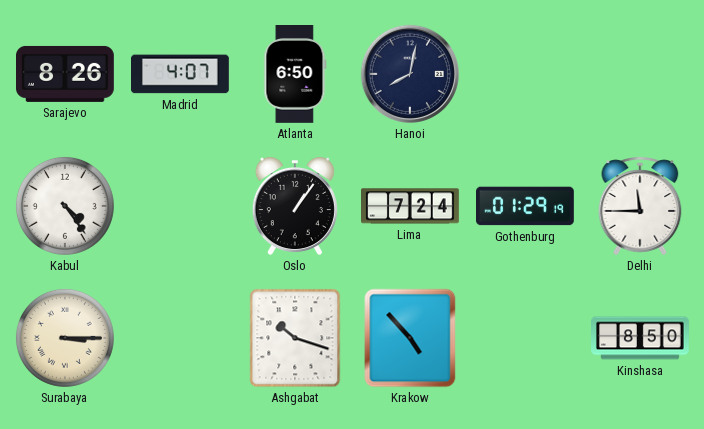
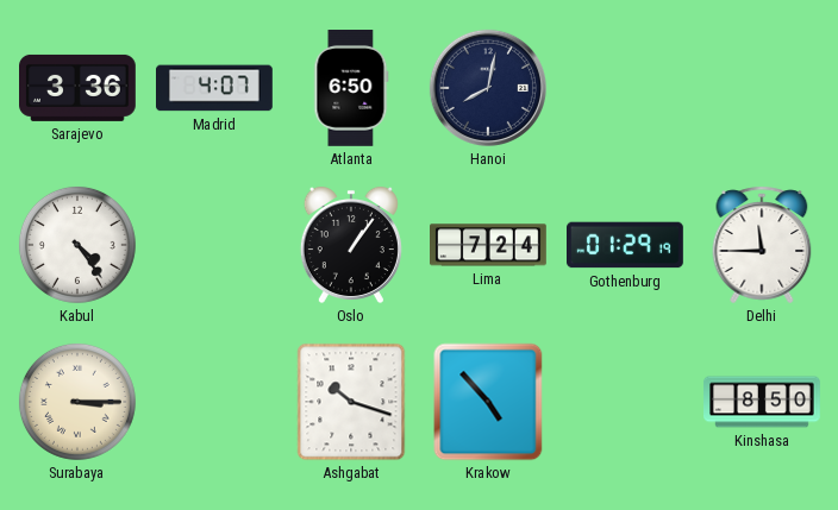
Sarajevo: 8:26 -> 3:36
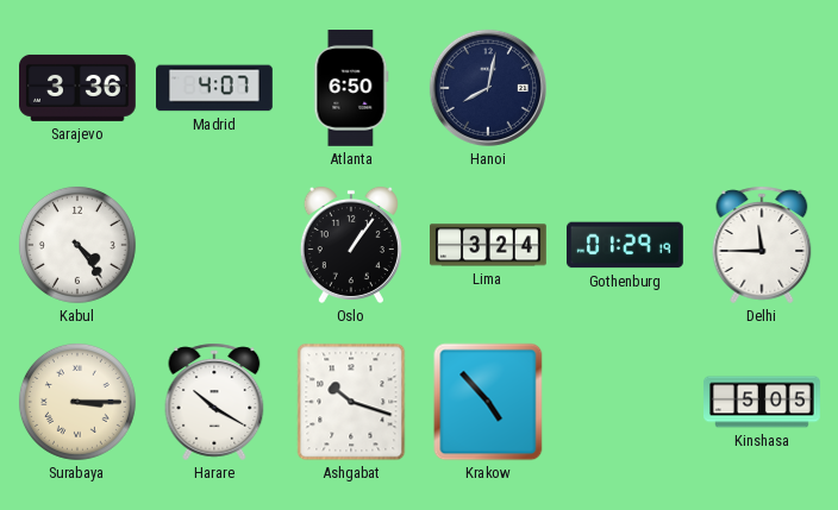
Lima: 7:24 -> 3:24
Harare: none -> 10:20
Kinshasa: 8:50 -> 5:05
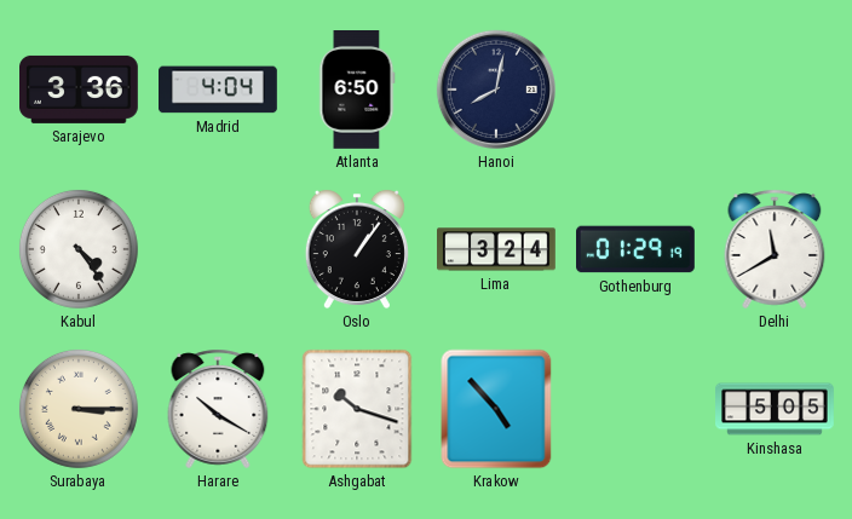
Madrid: 4:07 -> 4:04
Delhi: 11:45 -> 11:40
